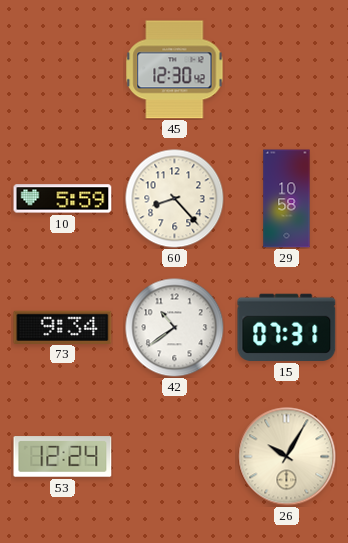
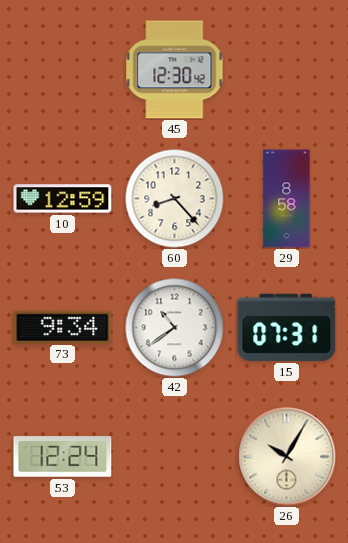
10: 5:59 -> 12:59
29: 10:58 -> 8:58
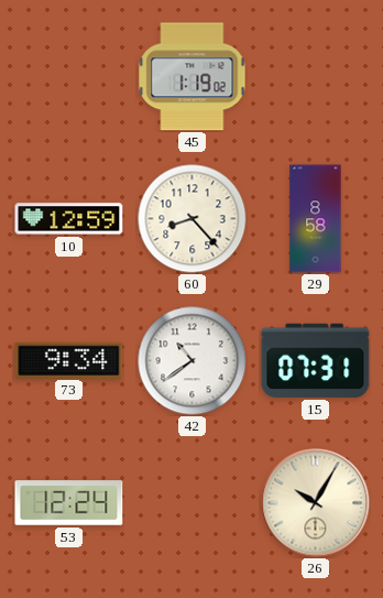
45: 12:30 -> 1:19
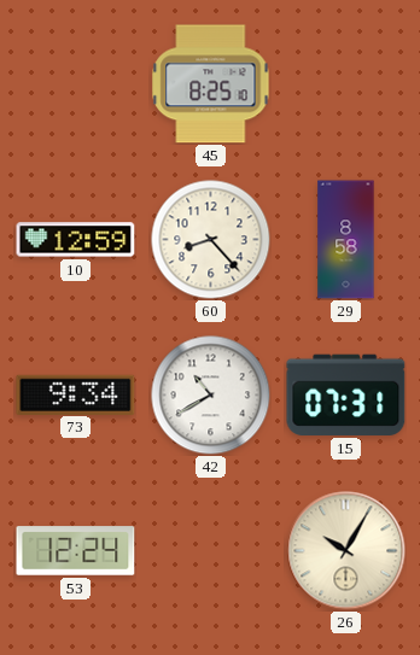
45: 1:19 -> 8:25
42: 10:39 -> 10:40
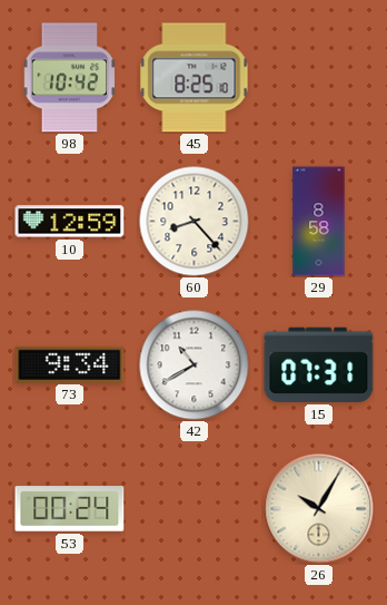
98: none -> 10:42
53: 12:24 -> 00:24
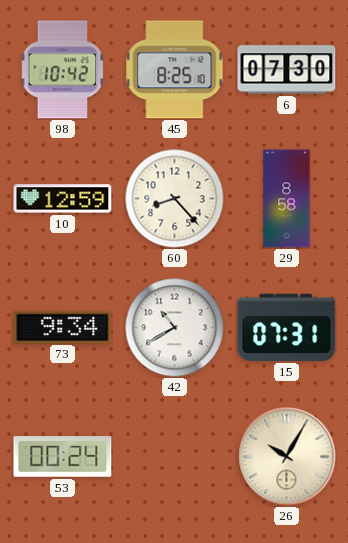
6: none -> 07:30
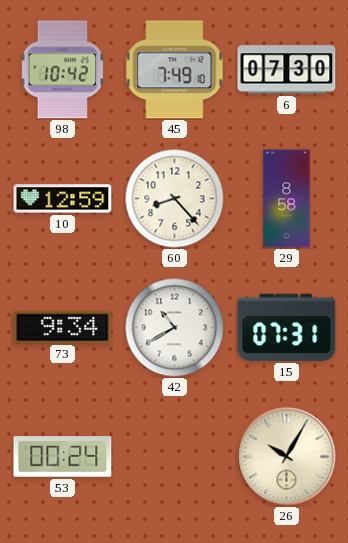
45: 8:25 -> 7:49
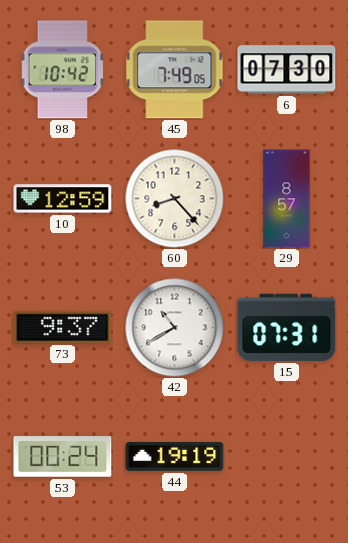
45: 7:49:10 -> 7:49:05
29: 8:58 -> 8:57
73: 9:34 -> 9:37
44: none -> 19:19
26: 10:05 -> none
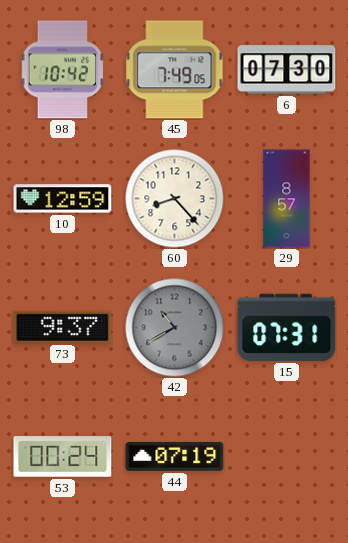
42 dial: white -> grey
44: 19:19 -> 07:19
